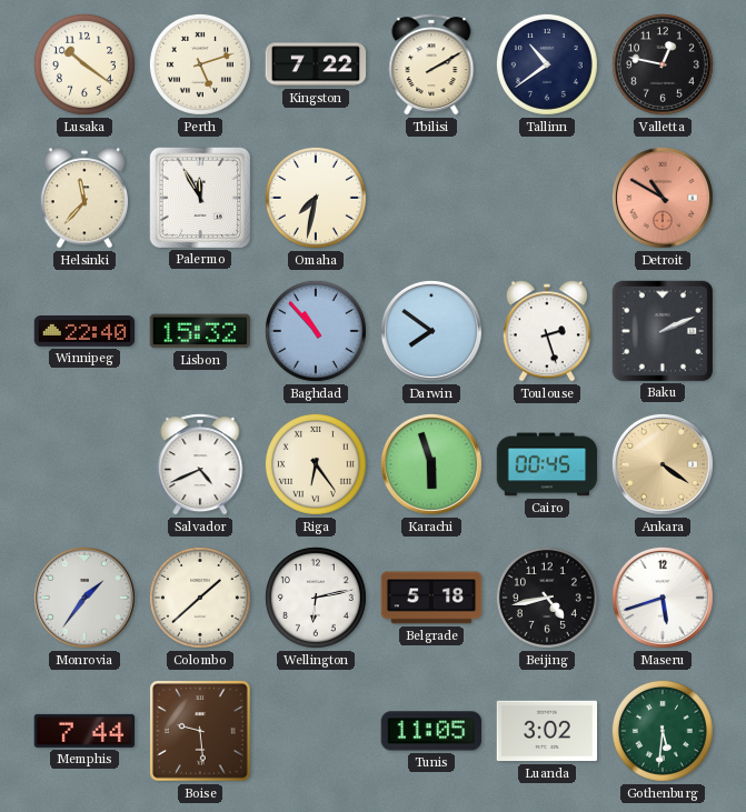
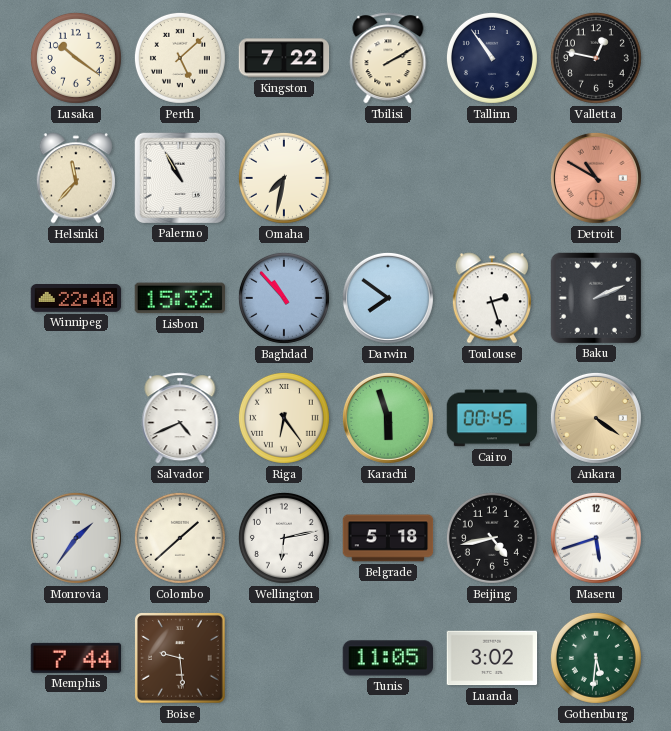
Perth: 5:12 -> 5:08
Tallinn: 10:39 -> 10:54
Palermo: 11:55 -> 10:55
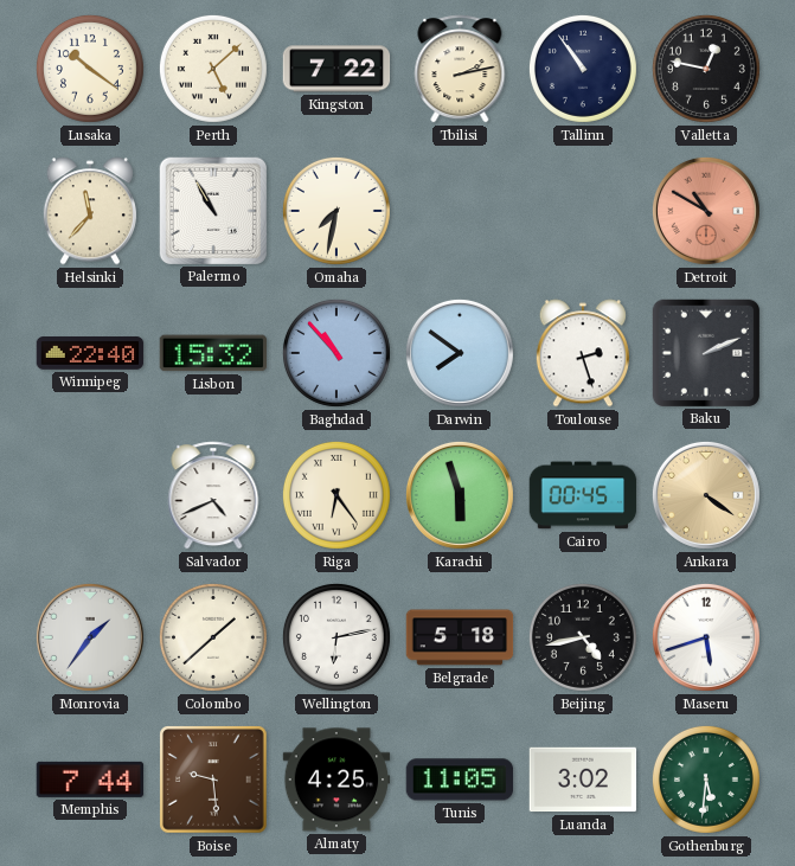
Tbilisi: 2:10 -> 2:13
Almaty: none -> 4:25
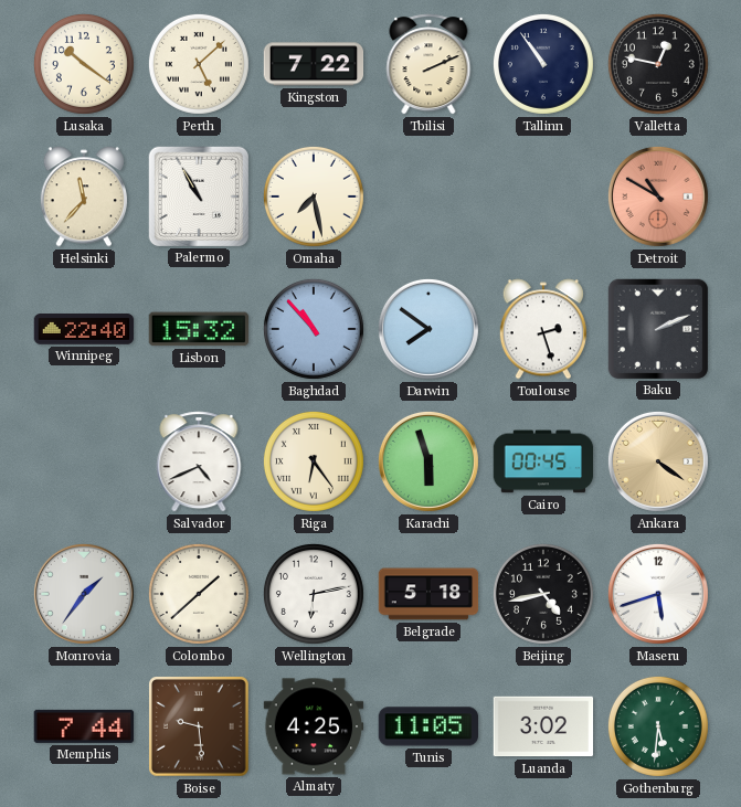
Tbilisi: 2:13 -> 2:11
Omaha: 7:32 -> 7:28
